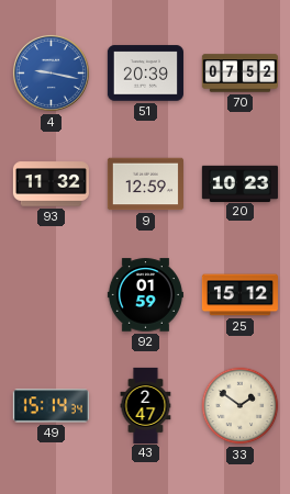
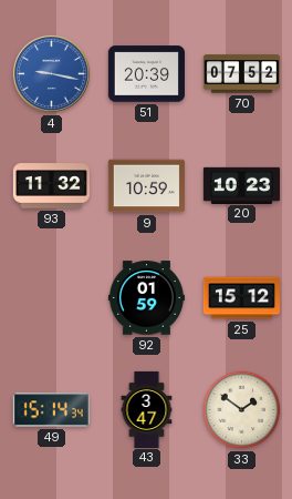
9: 12:59 -> 10:59
43: 2:47 -> 3:47
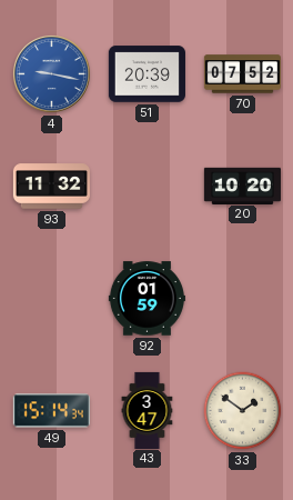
9: 10:59 -> none
20: 10:23 -> 10:20
25: 15:12 -> none
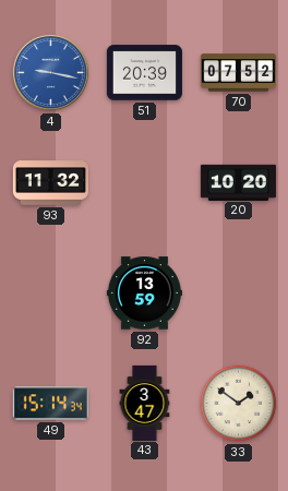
92: 01:59 -> 13:59
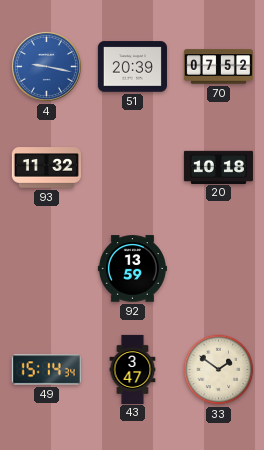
20: 10:20 -> 10:18
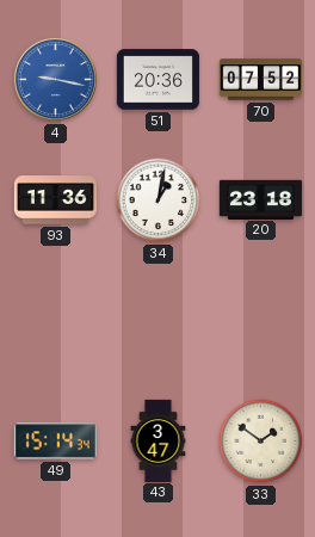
51: 20:39 -> 20:36
93: 11:32 -> 11:36
34: none -> 1:02
20: 10:18 -> 23:18
92: 13:59 -> none
